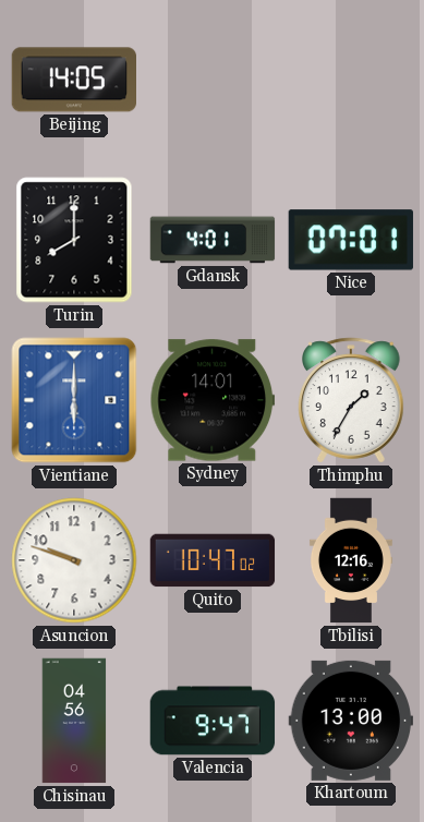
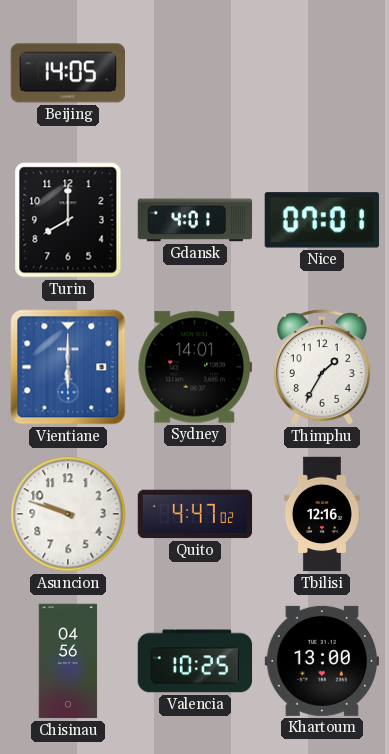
Quito: 10:47 -> 4:47
Valencia: 9:47 -> 10:25
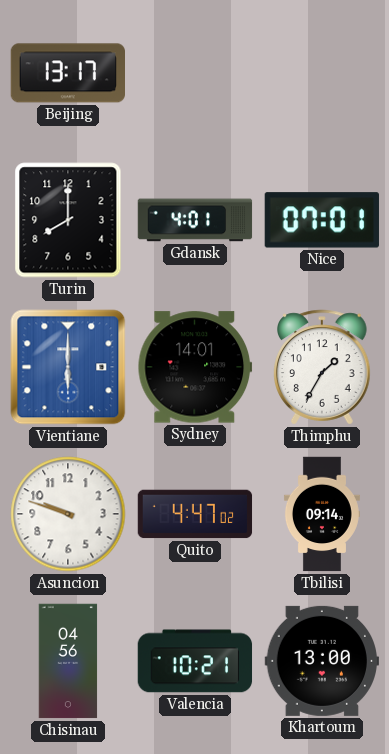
Beijing: 14:05 -> 13:17
Tbilisi: 12:16 -> 09:14
Valencia: 10:25 -> 10:21
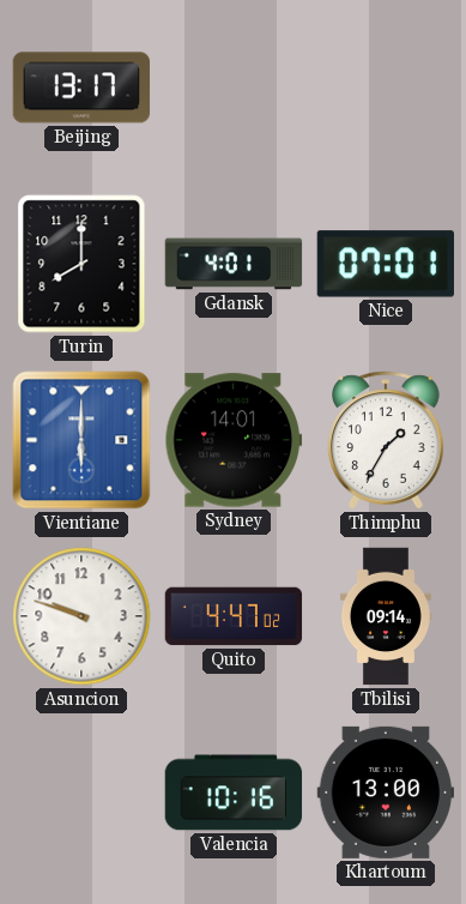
Chisinau: 04:56 -> none
Valencia: 10:21 -> 10:16
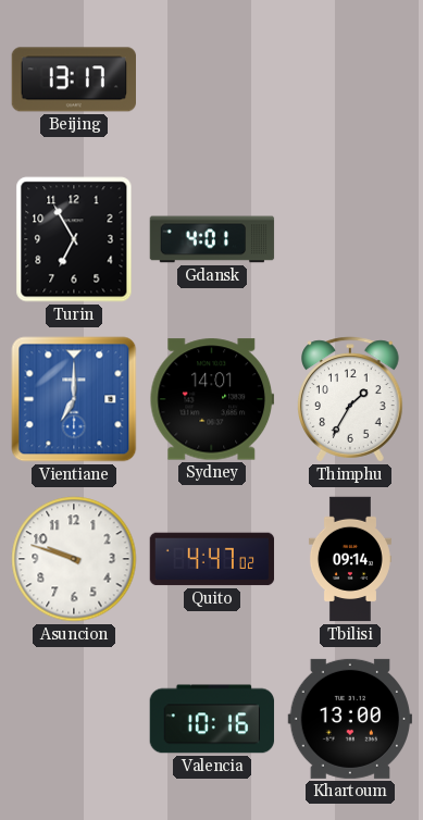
Turin: 8:00 -> 6:55
Nice: 07:01 -> none
Vientiane: 6:00 -> 7:00
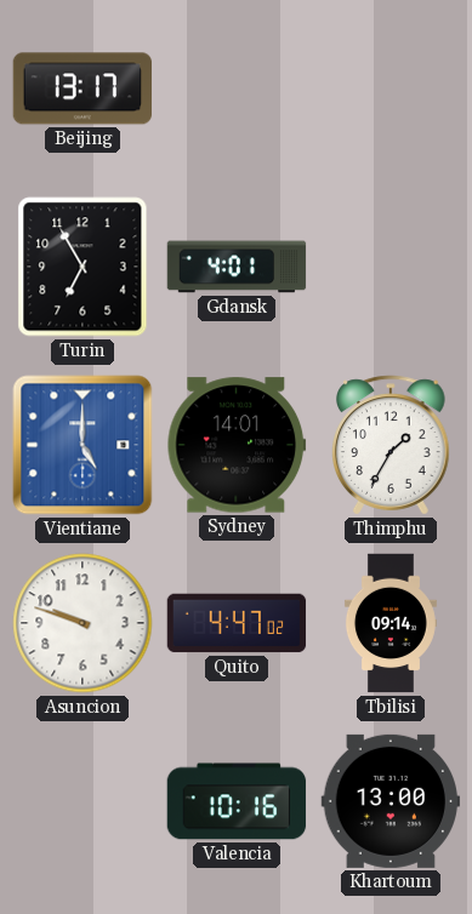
Vientiane: 7:00 -> 5:00
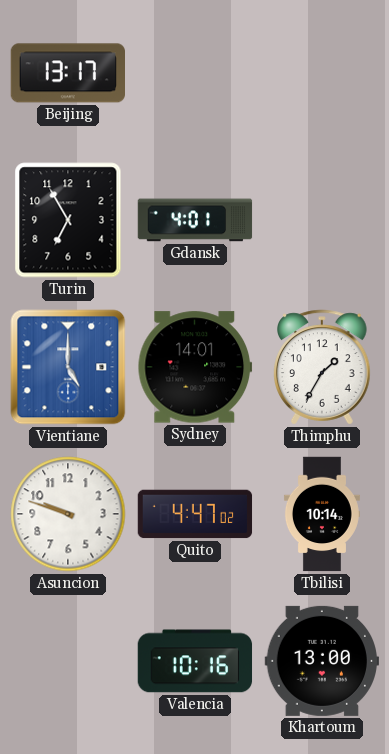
Tbilisi: 09:14 -> 10:14
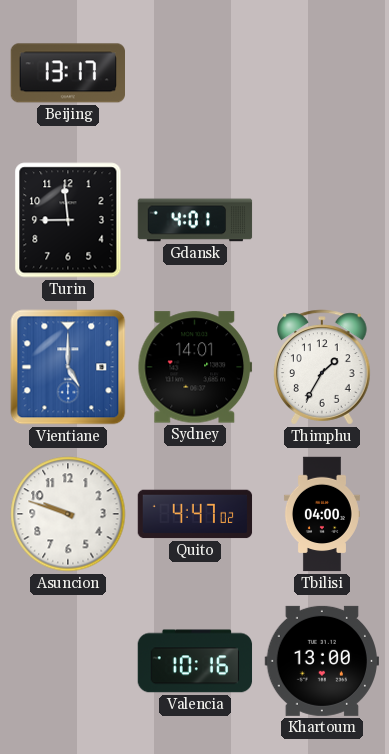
Turin: 6:55 -> 8:59
Tbilisi: 10:14 -> 04:00
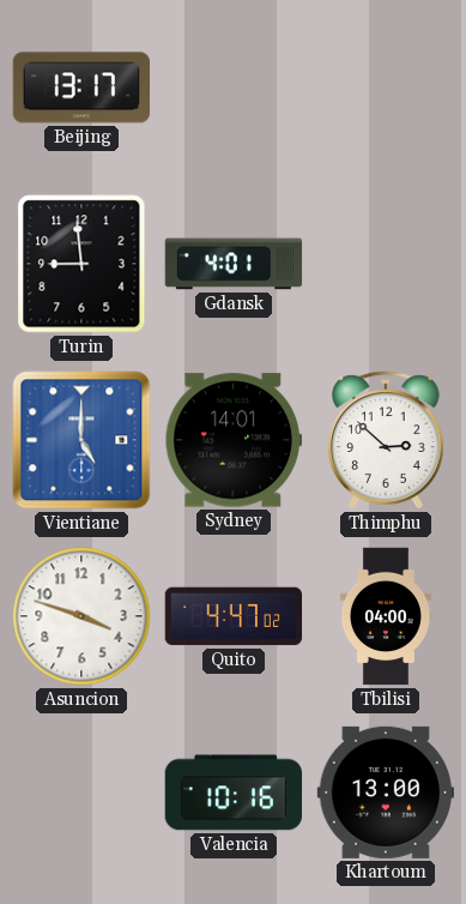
Thimphu: 1:35 -> 2:52
Asuncion: 9:48 -> 3:48
